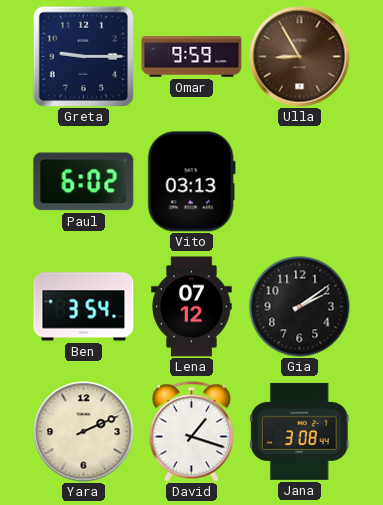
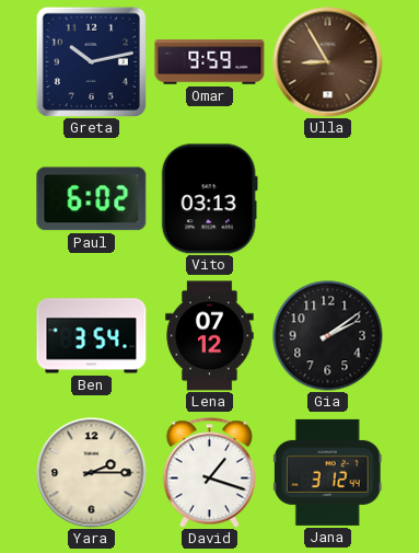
Greta: 9:15 -> 10:13
Yara: 2:11 -> 2:15
Jana: 3:08 -> 3:12
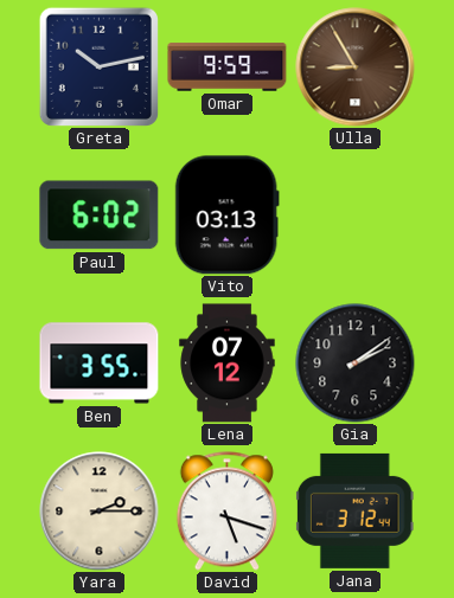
Ben: 3:54 -> 3:55
David: 1:18 -> 5:18
